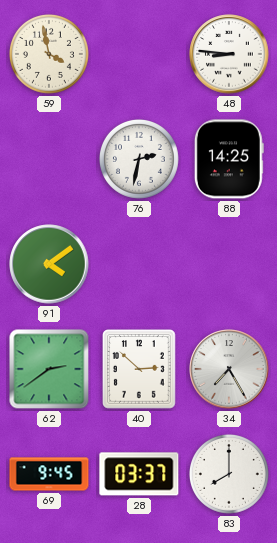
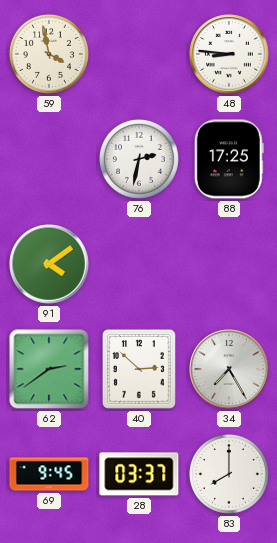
88: 14:25 -> 17:25
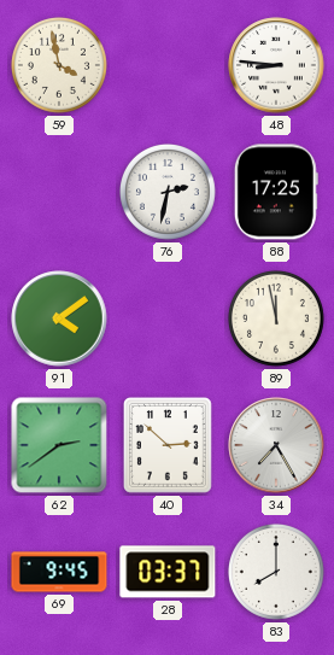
89: none -> 11:58
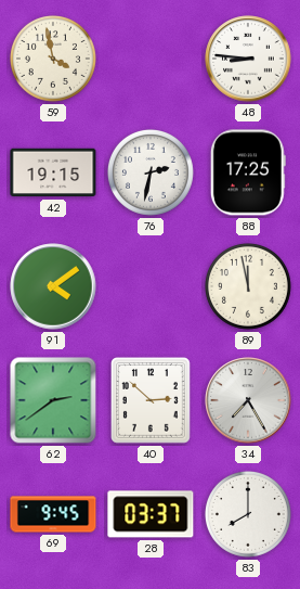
42: none -> 19:15
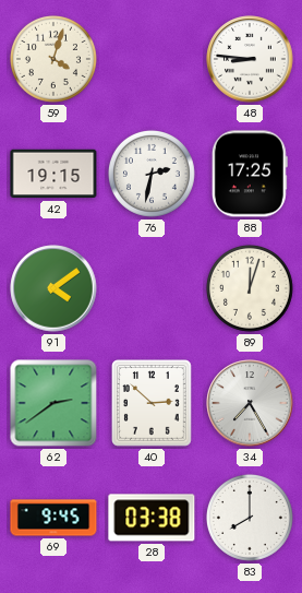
59: 3:58 -> 4:03
89: 11:58 -> 12:03
28: 03:37 -> 03:38
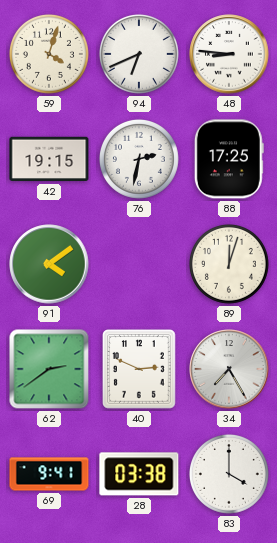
94: none -> 6:41
40: 2:52 -> 2:49
69: 9:45 -> 9:41
83: 8:00 -> 4:00
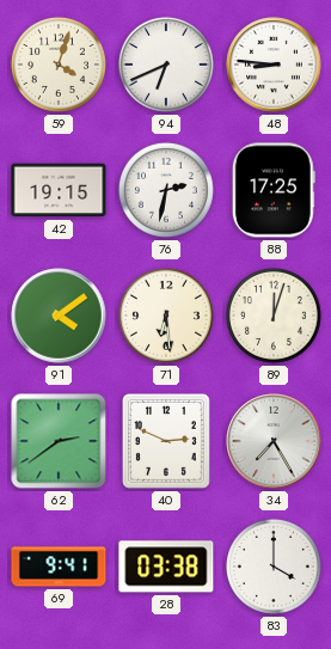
71: none -> 6:29
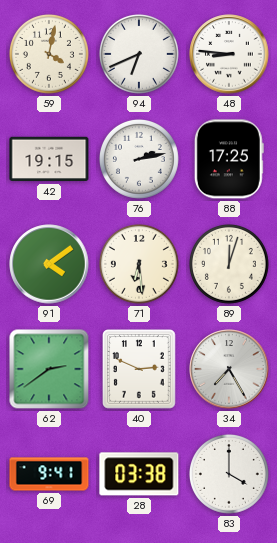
59: 4:03 -> 4:02
76: 2:32 -> 2:13
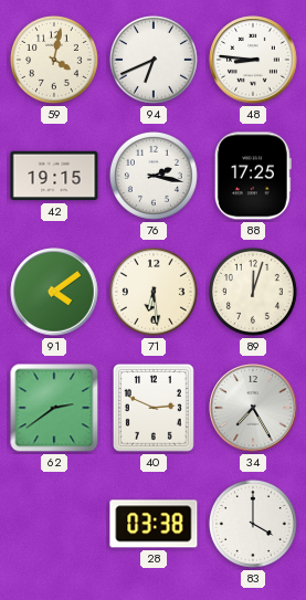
76: 2:13 -> 2:17
69: 9:41 -> none
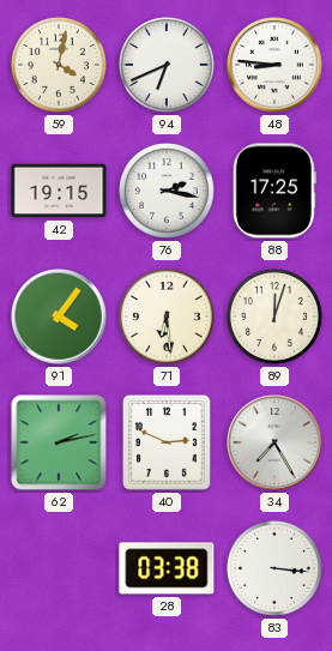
91: 4:09 -> 4:06
62: 2:39 -> 2:13
83: 4:00 -> 3:16
